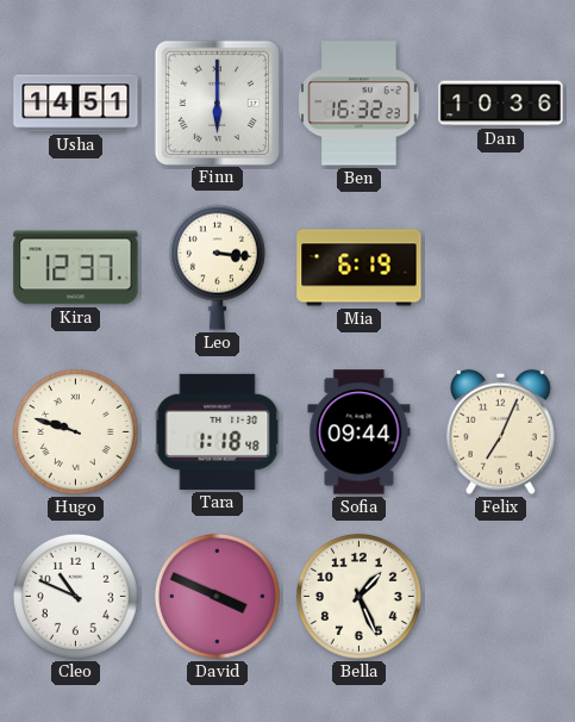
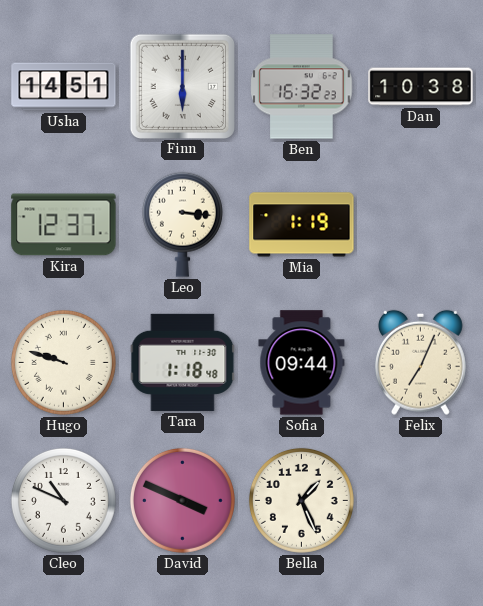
Dan: 10:36 -> 10:38
Mia: 6:19 -> 1:19
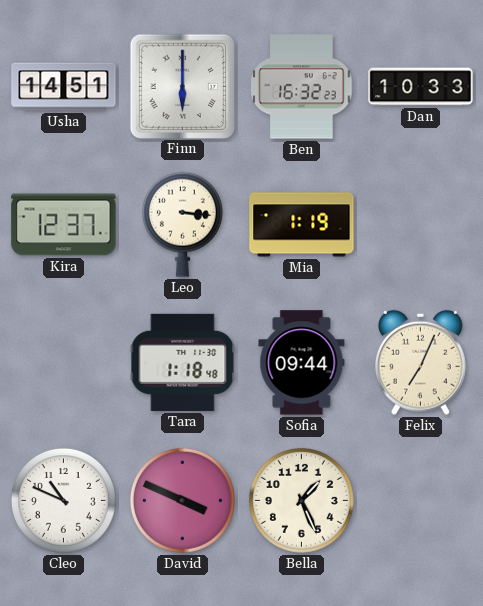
Dan: 10:38 -> 10:33
Hugo: 9:48 -> none
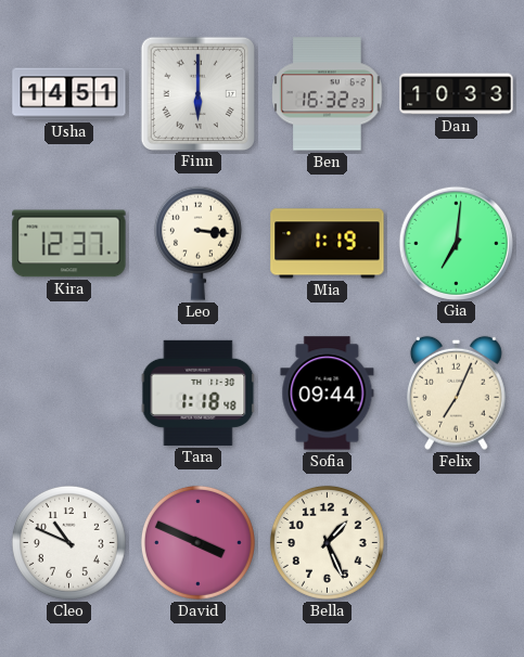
Gia: none -> 7:01
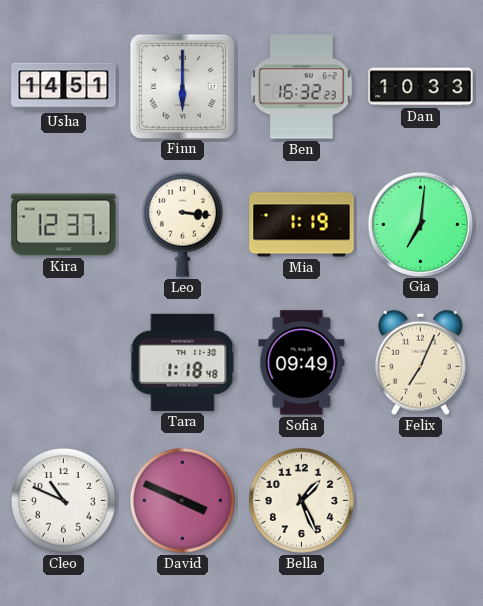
Sofia: 09:44 -> 09:49
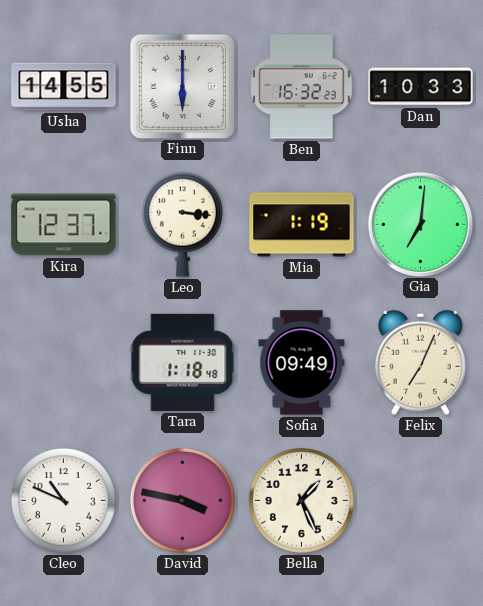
Usha: 14:51 -> 14:55
David: 3:49 -> 3:47
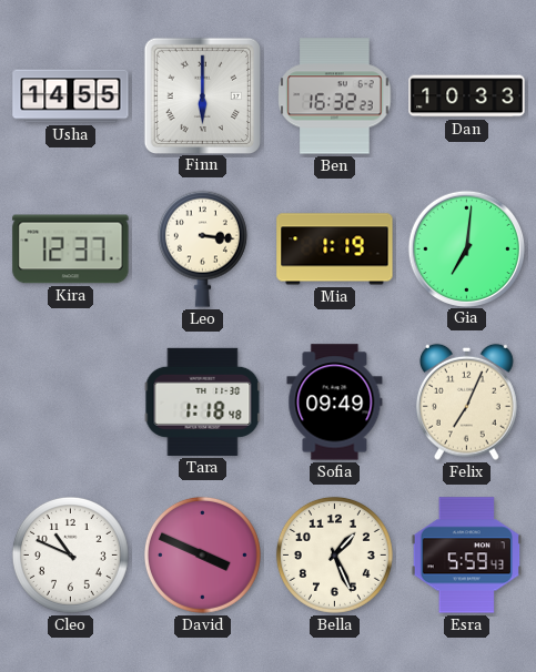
David: 3:47 -> 3:49
Esra: none -> 5:59
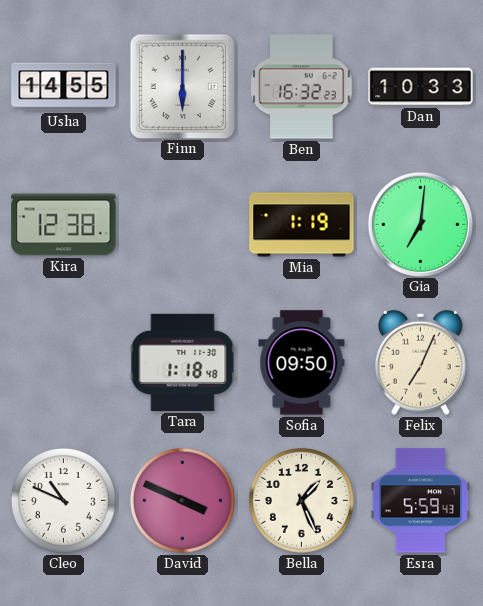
Kira: 12:37 -> 12:38
Leo: 3:16 -> none
Sofia: 09:49 -> 09:50
